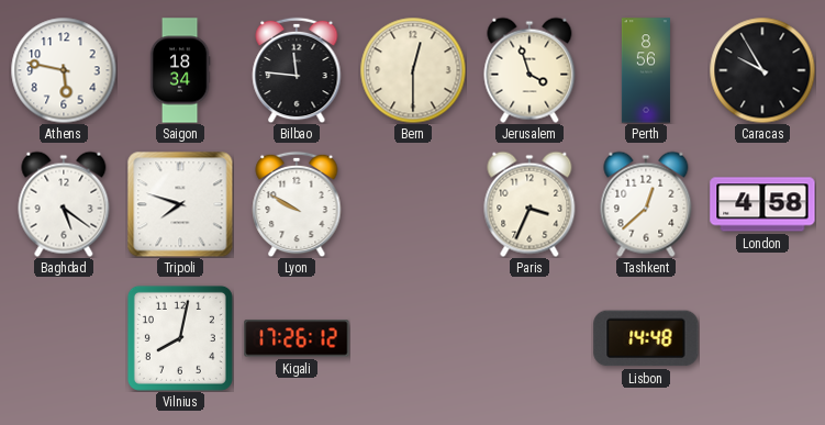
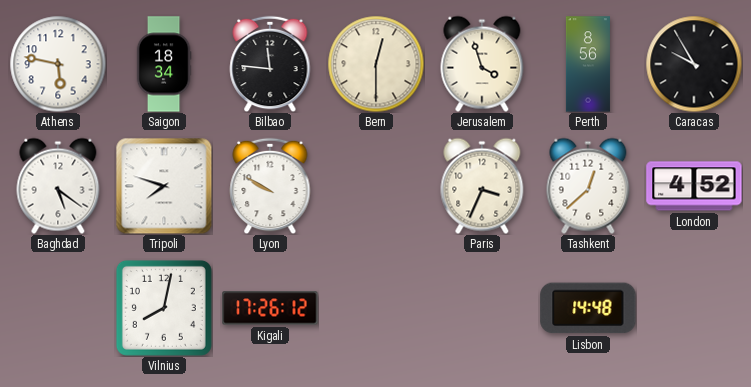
London: 4:58 -> 4:52
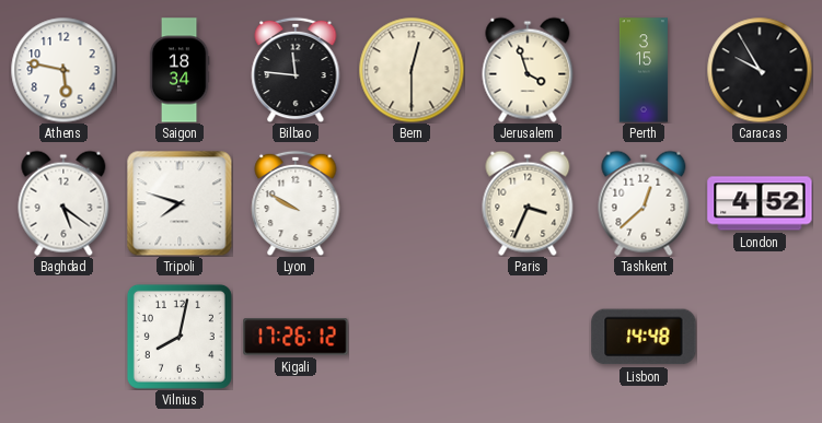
Perth: 8:56 -> 3:15
